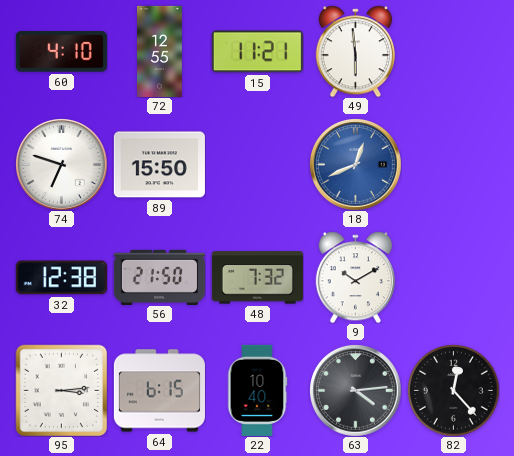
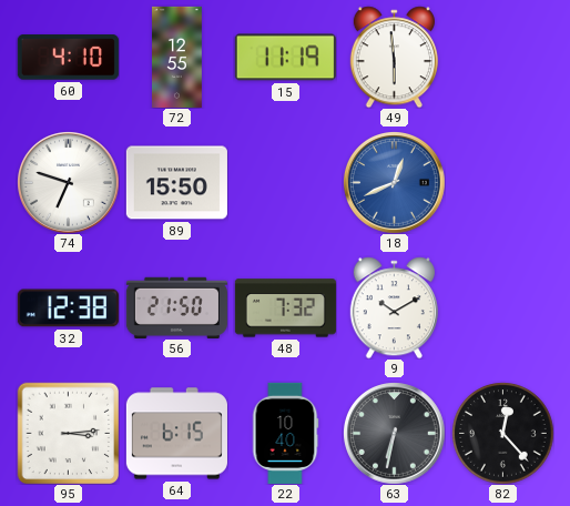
15: 11:21 -> 11:19
63: 4:14 -> 6:32
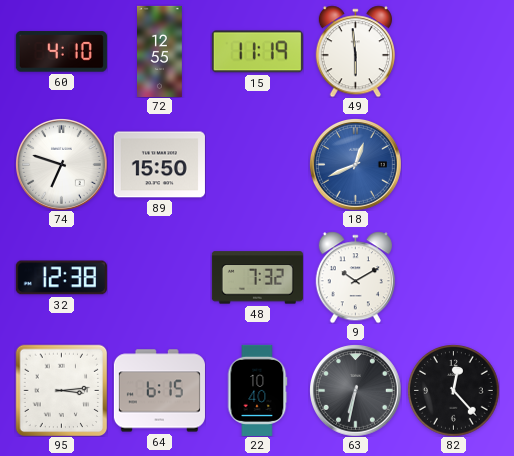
56: 21:50 -> none
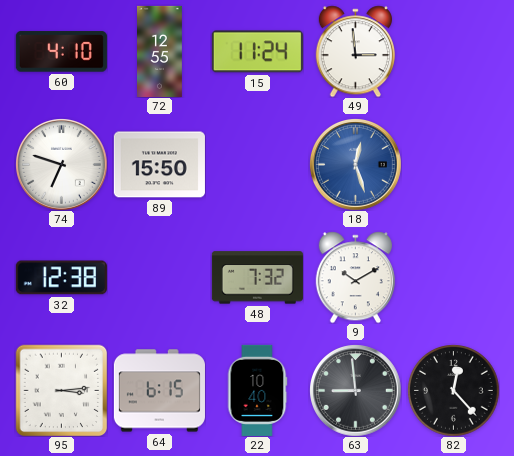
15: 11:19 -> 11:24
49: 5:59 -> 2:59
18: 12:41 -> 12:27
63: 6:32 -> 8:59
